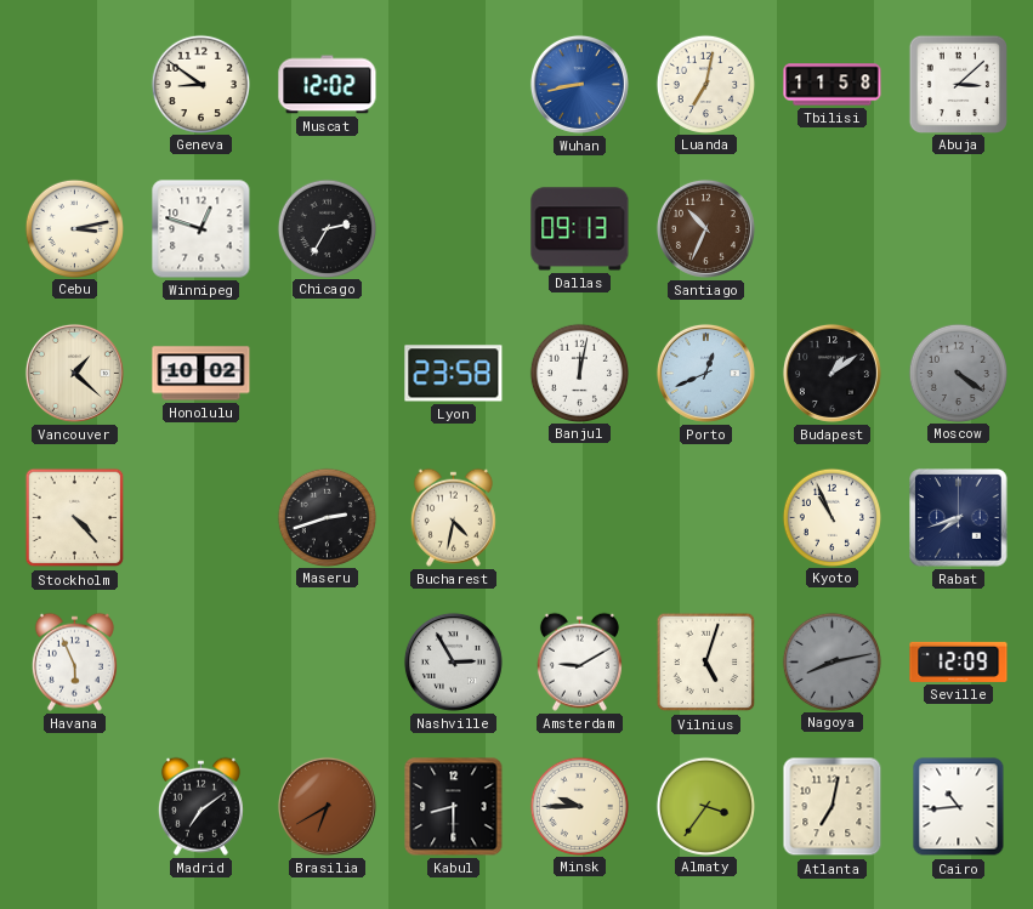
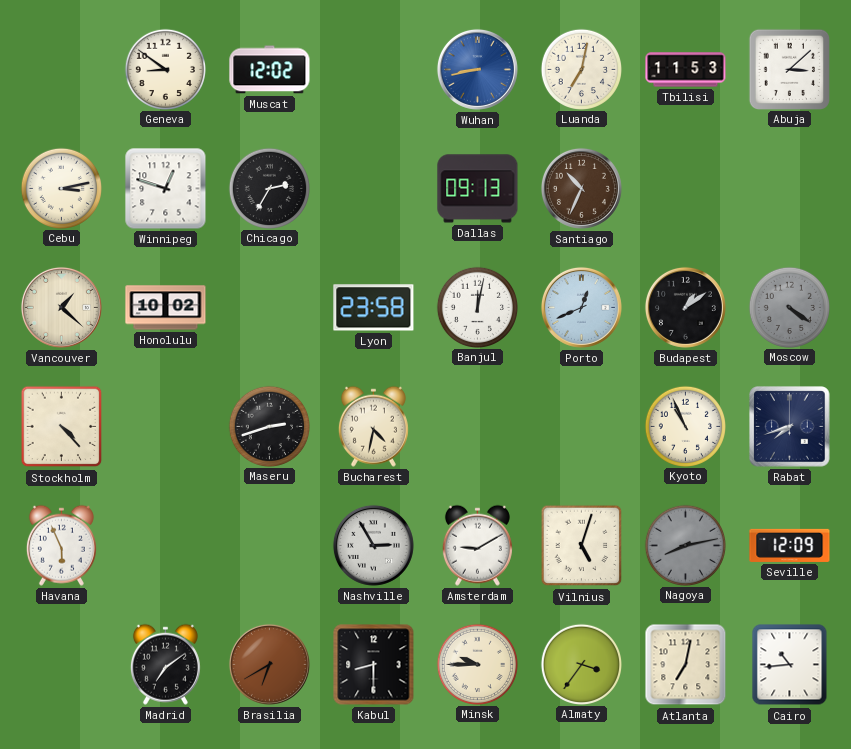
Tbilisi: 11:58 -> 11:53
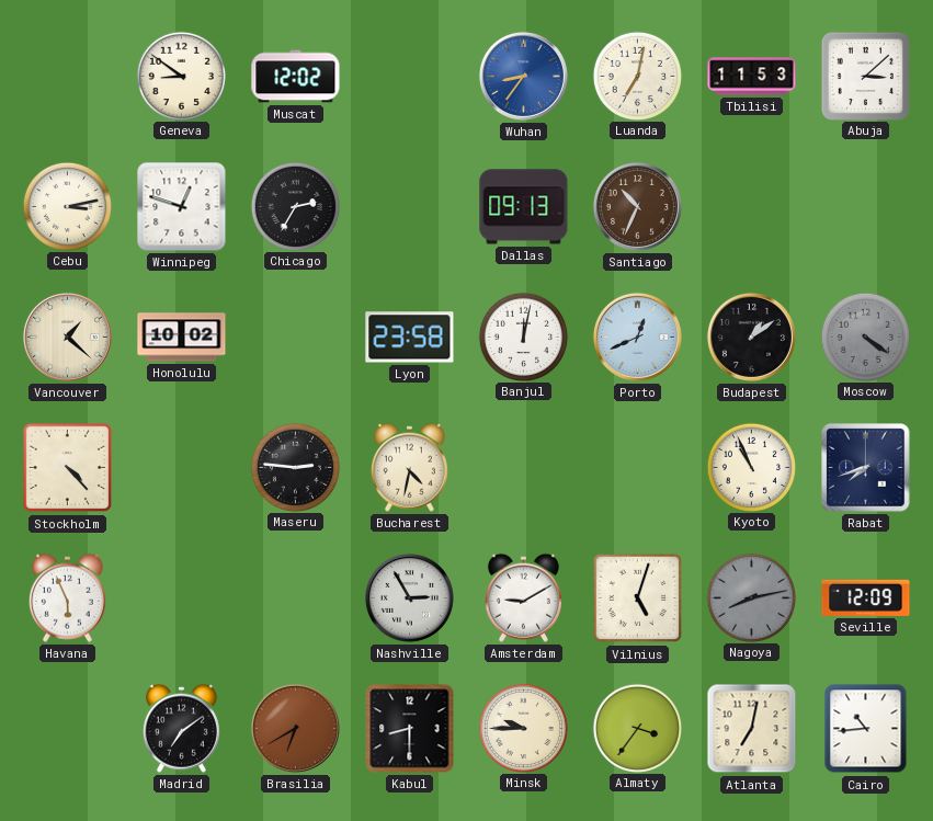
Wuhan: 8:43 -> 8:36
Maseru: 2:42 -> 2:46
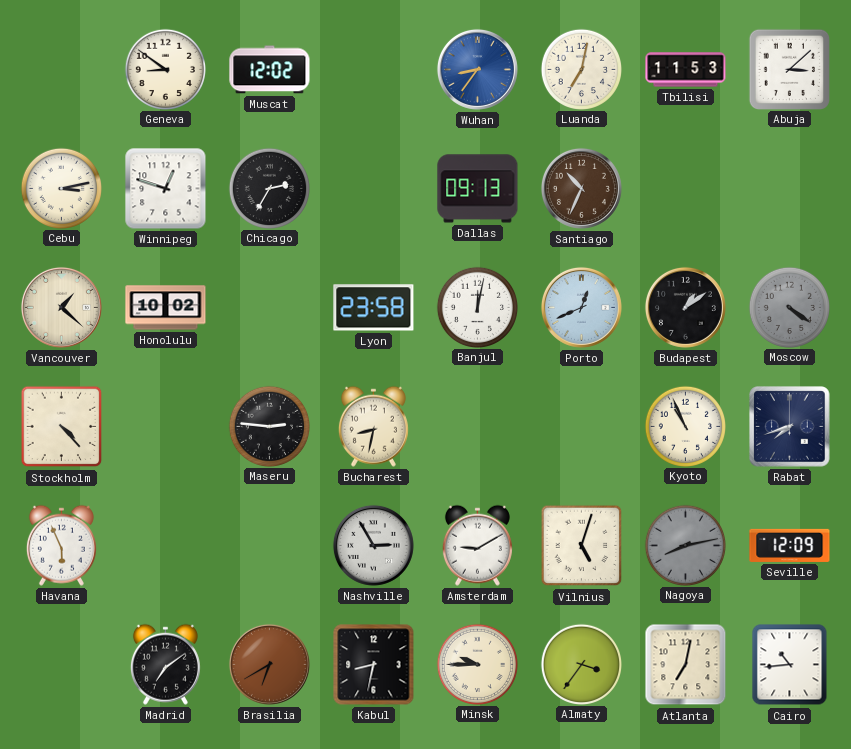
Bucharest: 4:32 -> 8:32
Kabul: 8:30 -> 8:32
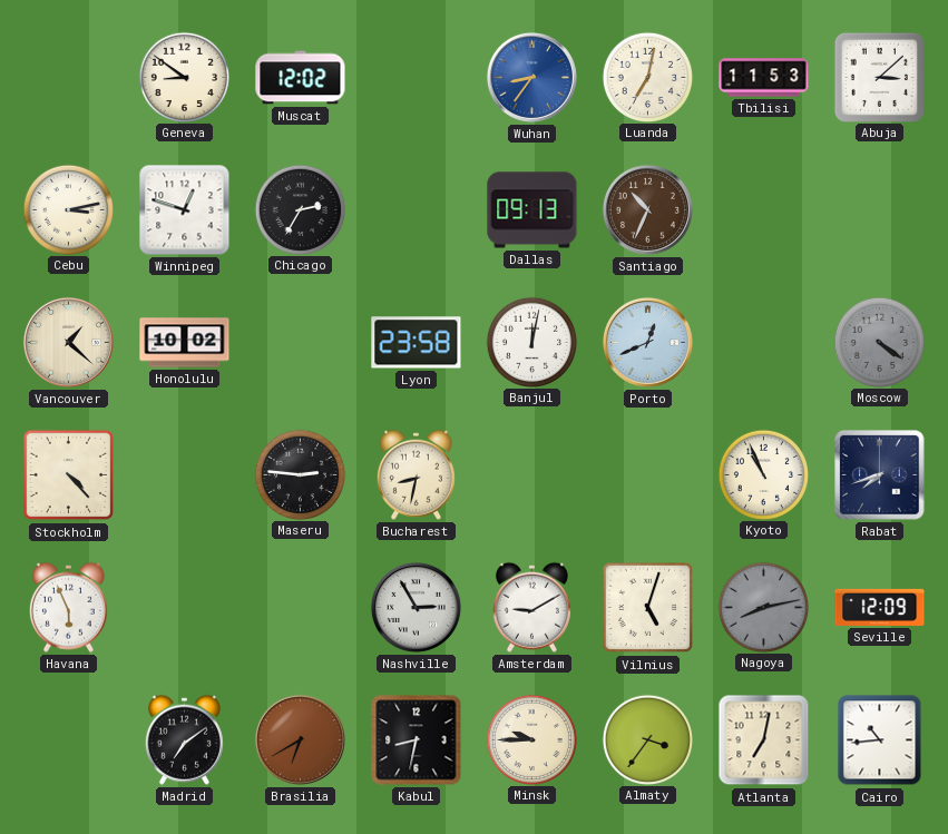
Budapest: 1:09 -> none
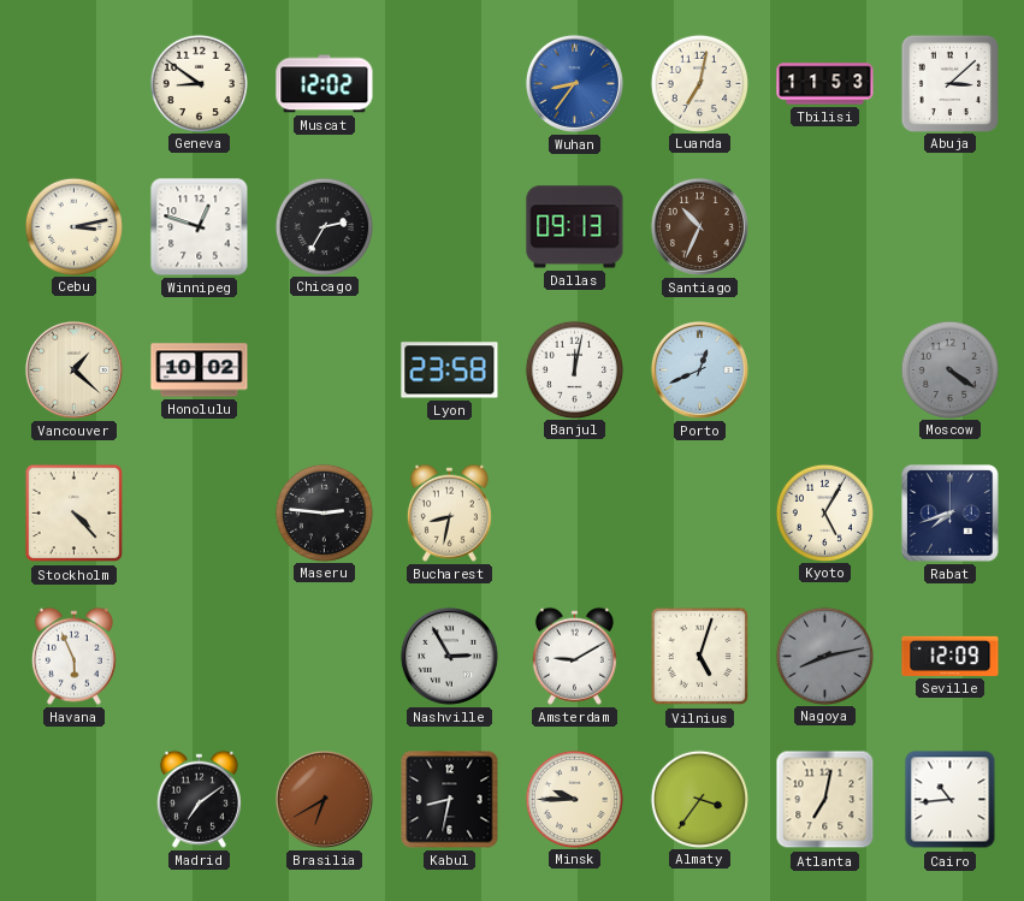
Kyoto: 10:56 -> 5:05
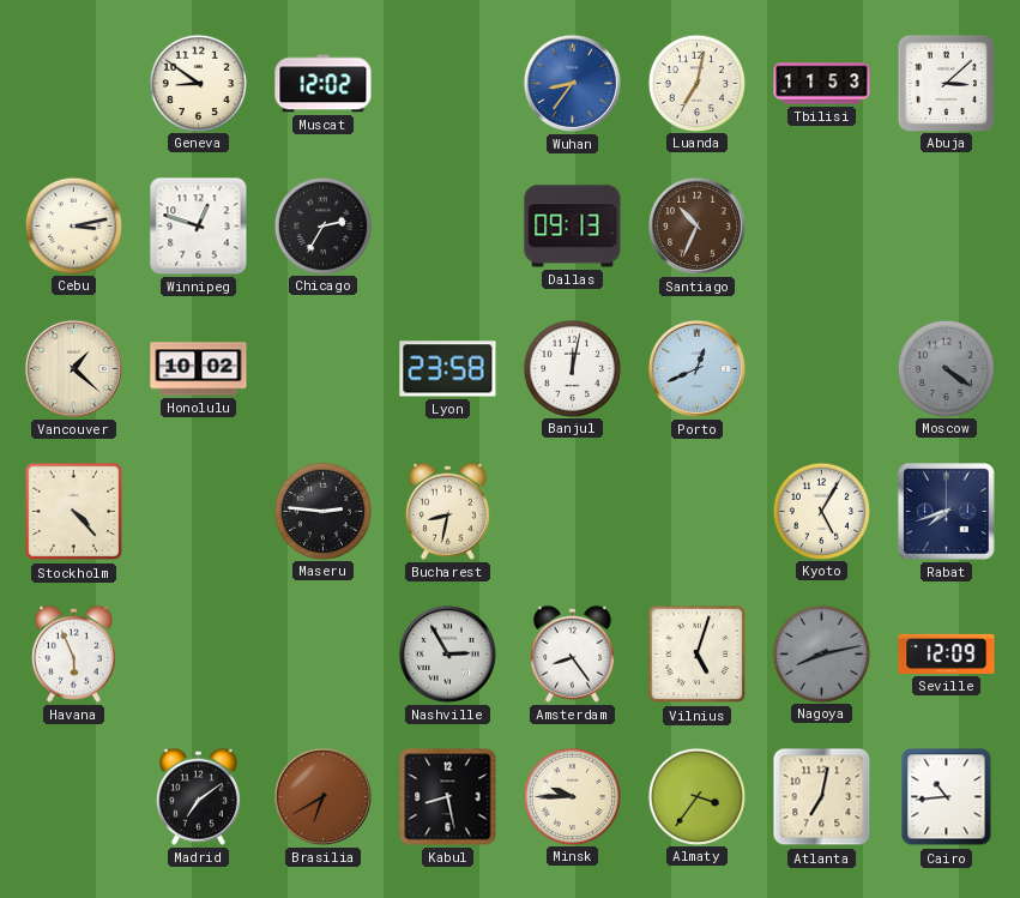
Amsterdam: 9:10 -> 8:24
Kabul: 8:32 -> 8:28
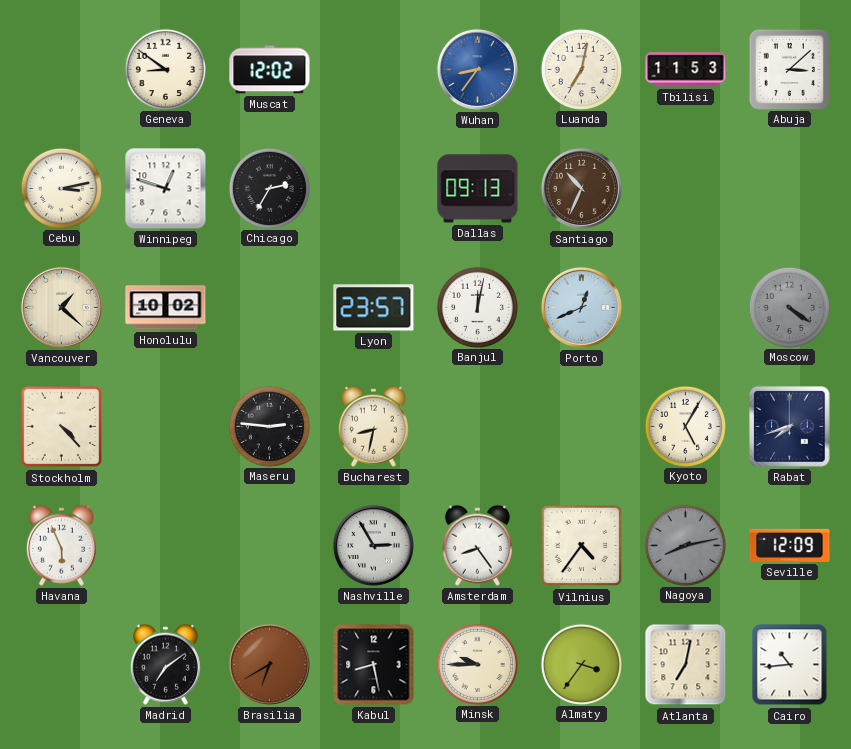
Lyon: 23:58 -> 23:57
Vilnius: 5:03 -> 4:36
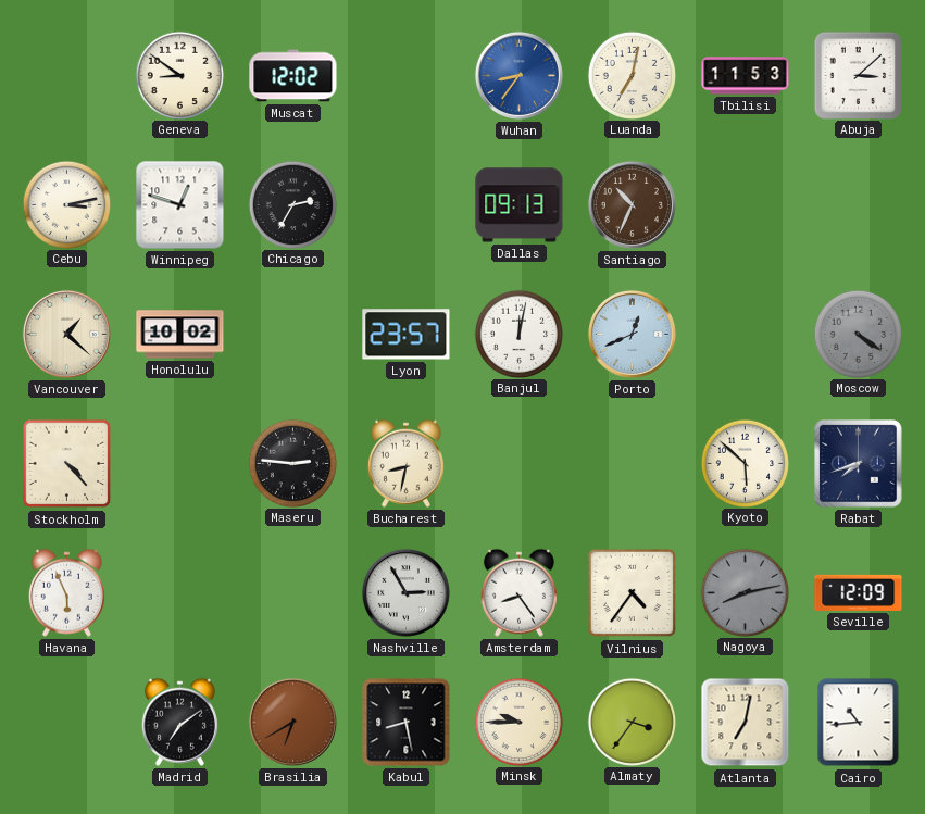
Kyoto: 5:05 -> 5:52
